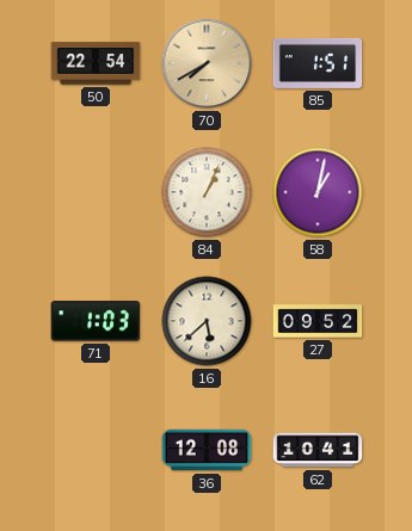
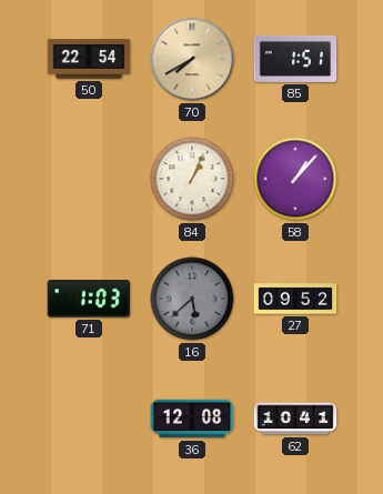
58: 1:02 -> 1:07
16 dial: cream -> grey
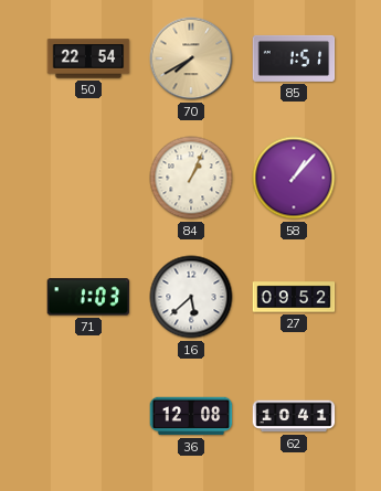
16 dial: grey -> white
